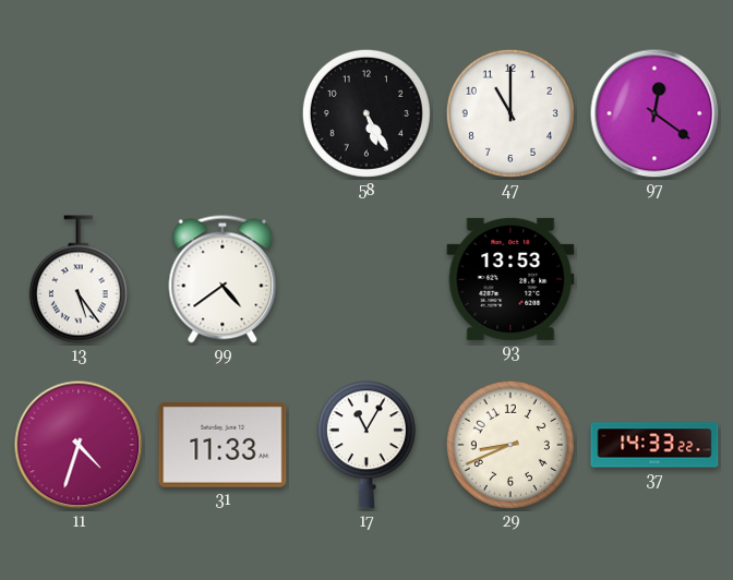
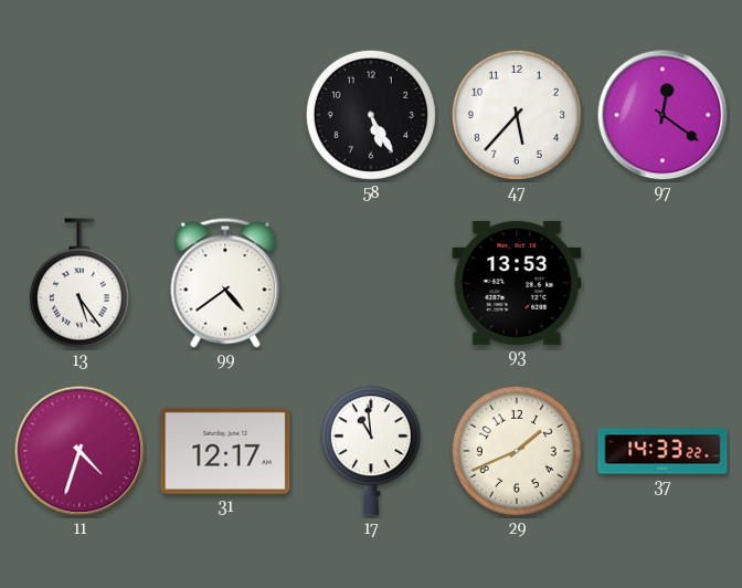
47: 11:00 -> 5:37
31: 11:33 -> 12:17
17: 11:05 -> 10:59
29: 8:41 -> 1:41
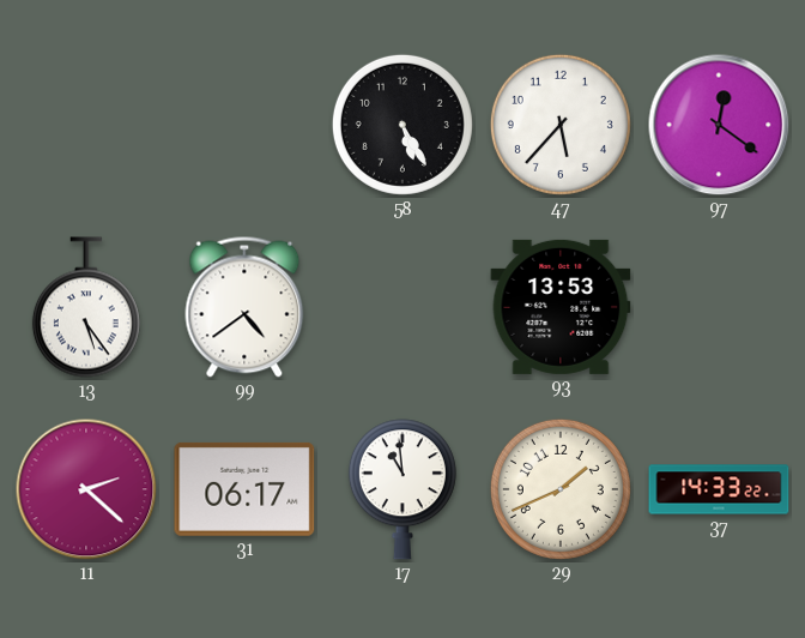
11: 4:33 -> 2:22
31: 12:17 -> 06:17
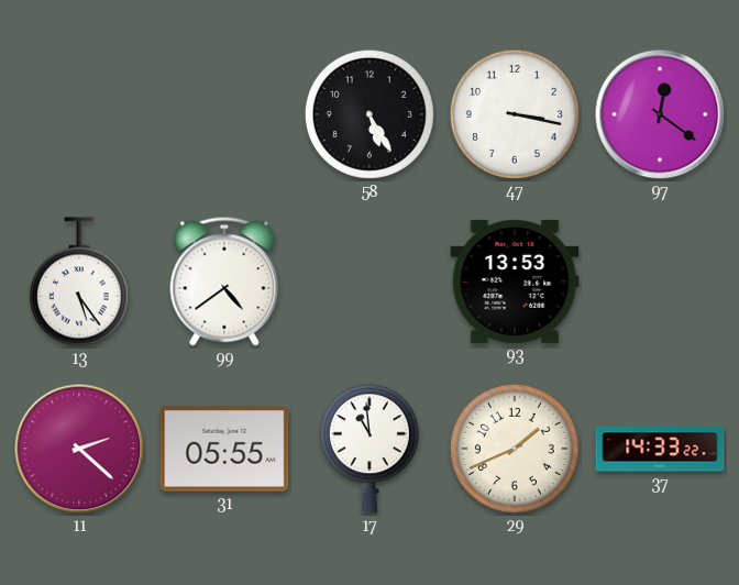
47: 5:37 -> 3:17
31: 06:17 -> 05:55
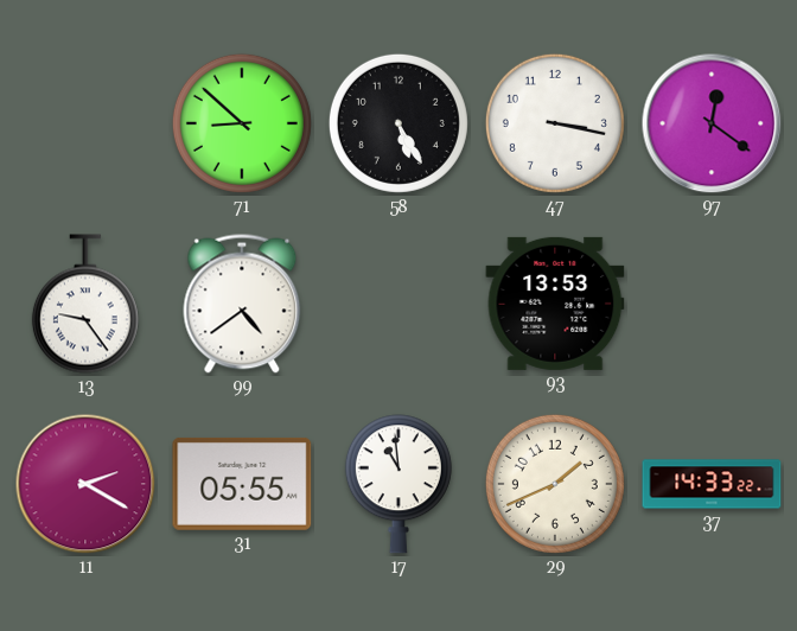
71: none -> 8:52
13: 5:24 -> 9:24
11: 2:22 -> 2:20
